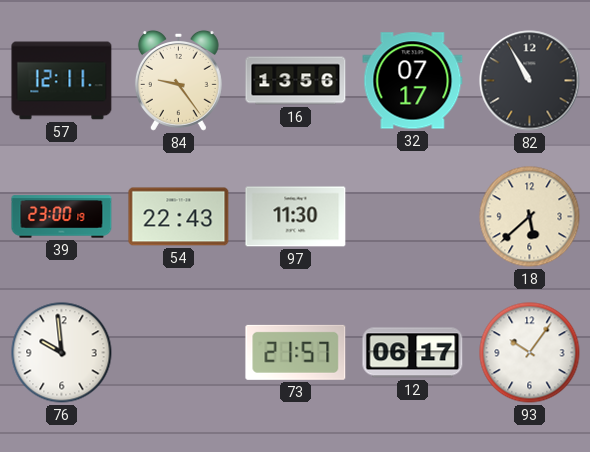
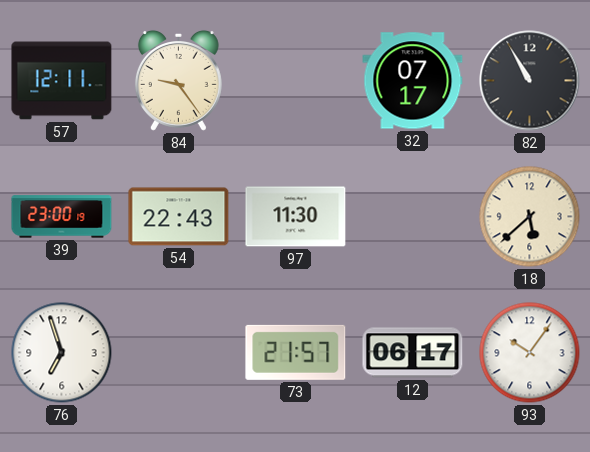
16: 13:56 -> none
76: 9:59 -> 6:57
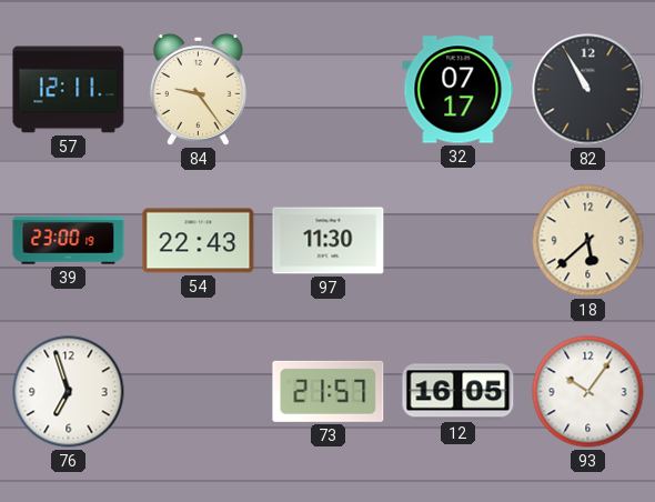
12: 06:17 -> 16:05
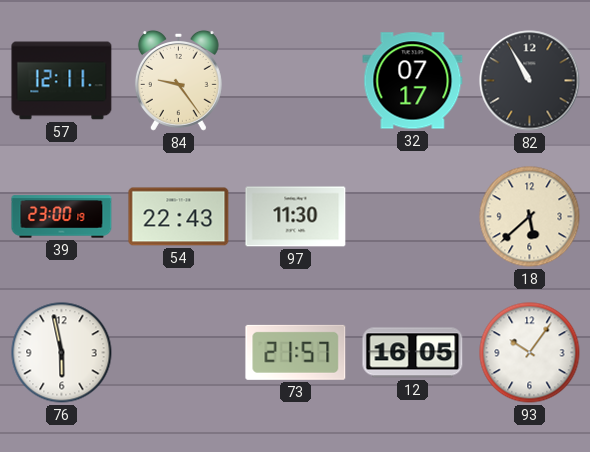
76: 6:57 -> 5:58
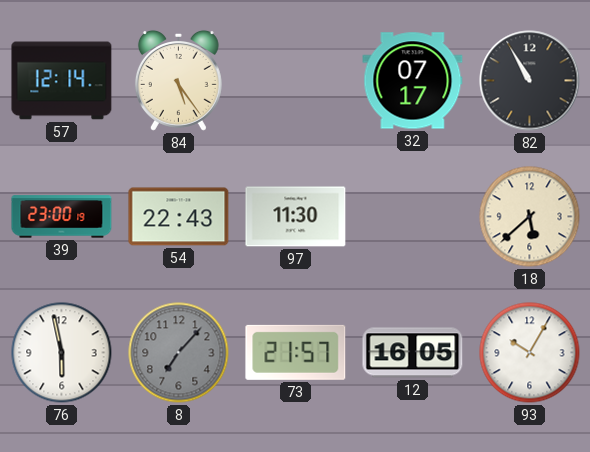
57: 12:11 -> 12:14
84: 9:24 -> 5:24
8: none -> 7:07
93: 10:06 -> 10:05
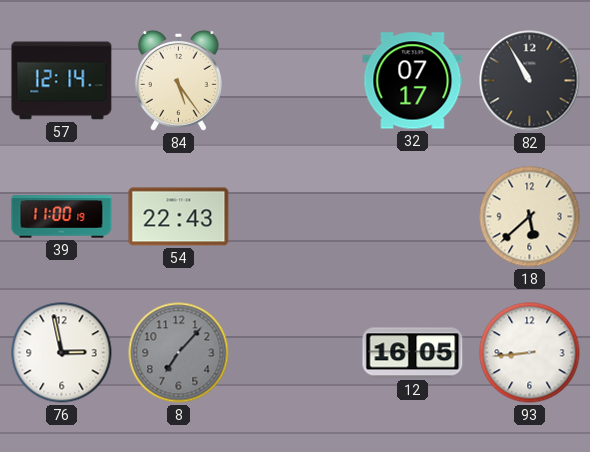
39: 23:00 -> 11:00
97: 11:30 -> none
76: 5:58 -> 2:58
73: 21:57 -> none
93: 10:05 -> 8:44
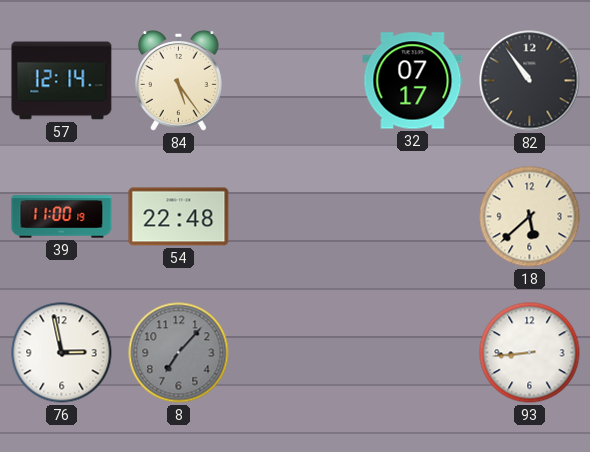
82: 10:55 -> 10:54
54: 22:43 -> 22:48
12: 16:05 -> none
